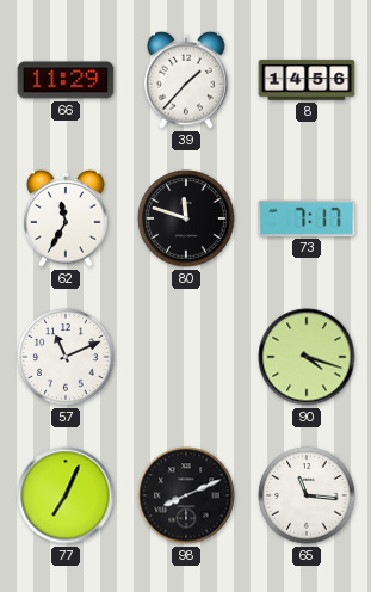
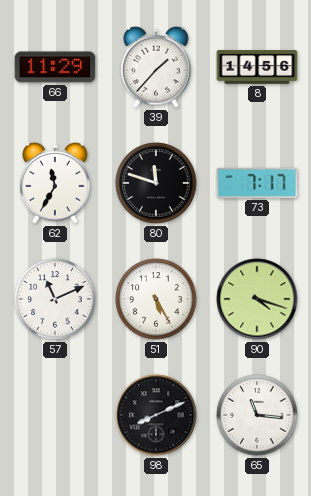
51: none -> 5:25
77: 7:04 -> none
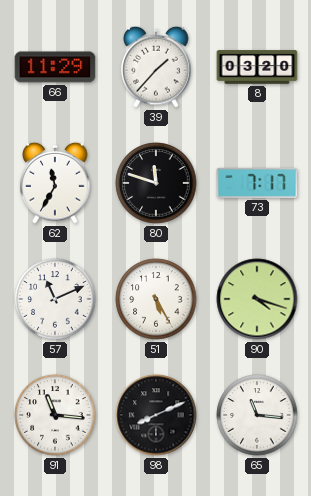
8: 14:56 -> 03:20
91: none -> 11:16
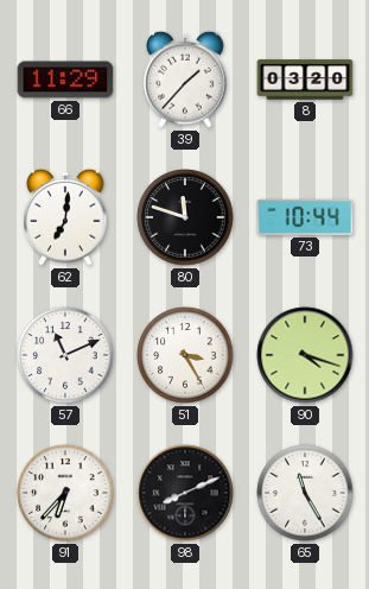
62: 11:35 -> 7:01
73: 7:17 -> 10:44
51: 5:25 -> 3:25
91: 11:16 -> 6:37
65: 11:16 -> 11:25
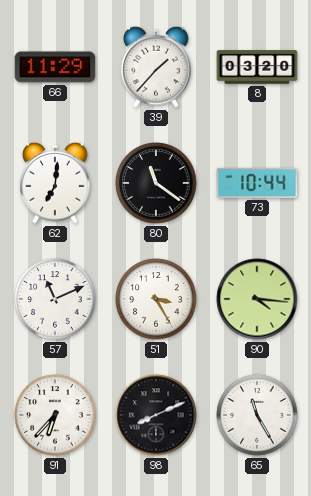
80: 11:48 -> 11:21
90: 4:18 -> 4:16
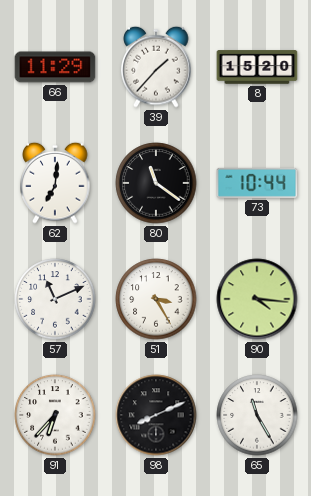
8: 03:20 -> 15:20
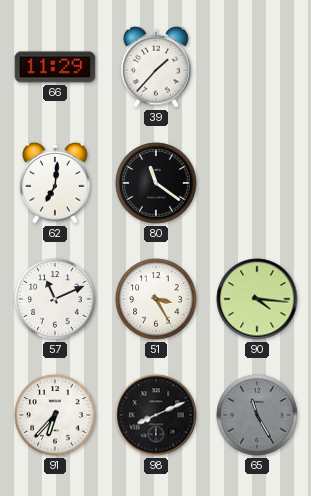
8: 15:20 -> none
73: 10:44 -> none
65 dial: white -> grey
